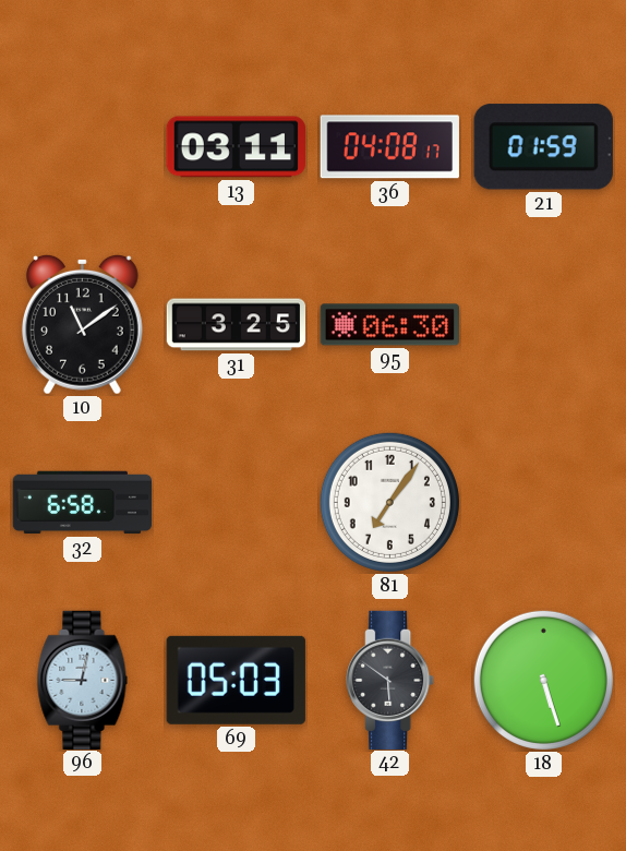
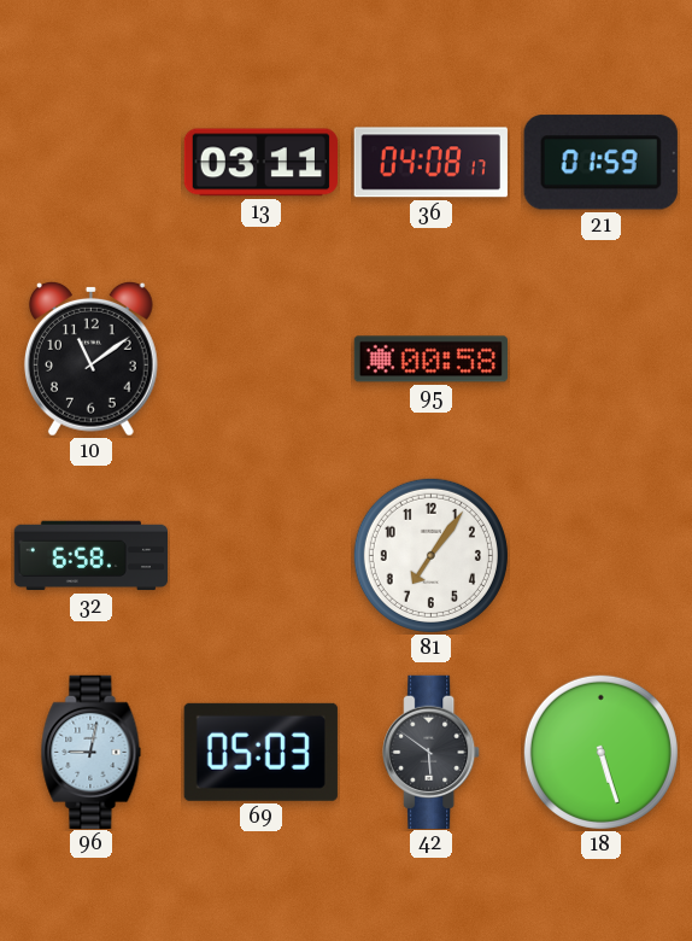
31: 3:25 -> none
95: 06:30 -> 00:58
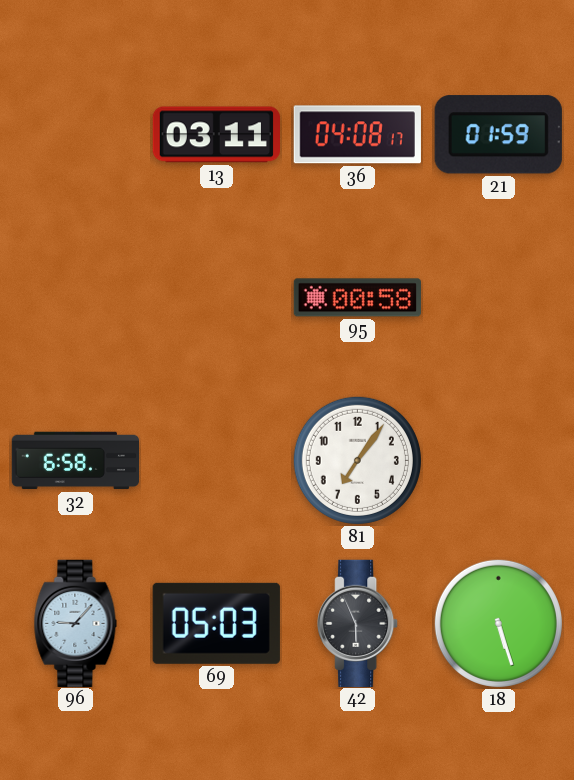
10: 11:09 -> none
96: 9:02 -> 9:07
42: 5:51 -> 5:56
